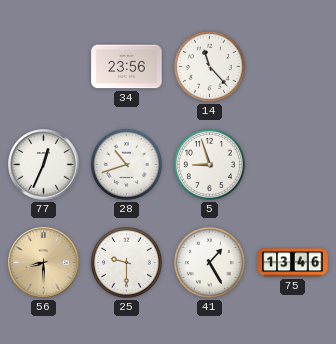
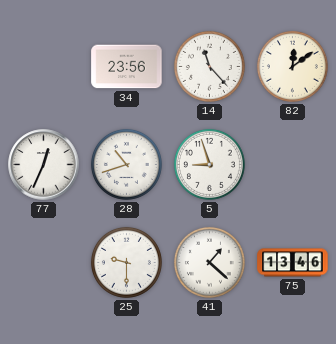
82: none -> 12:09
56: 8:30 -> none
41: 1:25 -> 1:22
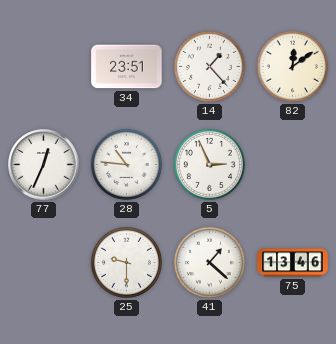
34: 23:56 -> 23:51
14: 11:23 -> 1:23
28: 10:42 -> 10:46
5: 8:57 -> 2:56
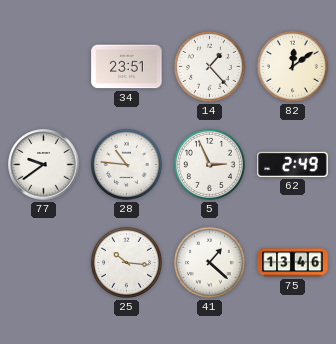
77: 12:34 -> 9:39
62: none -> 2:49
25: 9:30 -> 10:16
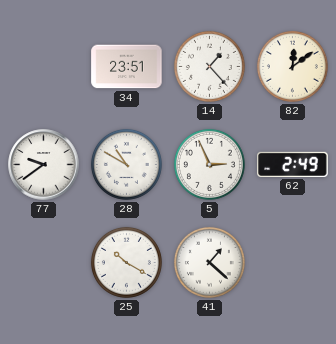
28: 10:46 -> 10:50
25: 10:16 -> 10:20
75: 13:46 -> none
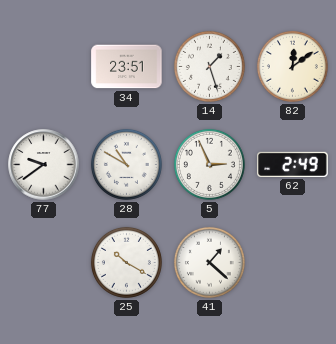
14: 1:23 -> 1:27
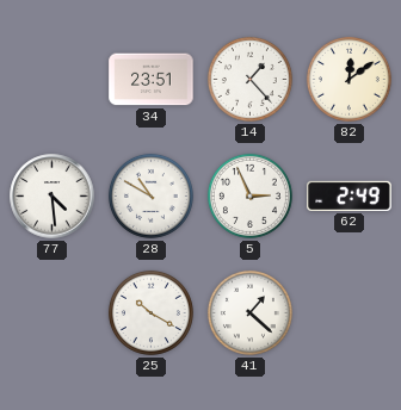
14: 1:27 -> 1:23
77: 9:39 -> 4:29
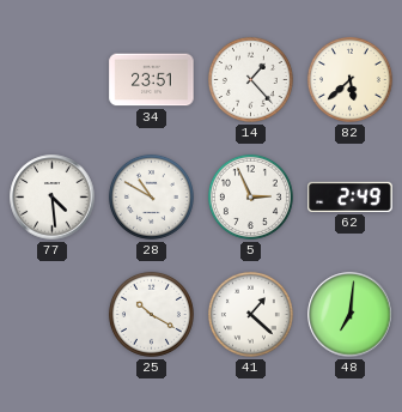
82: 12:09 -> 5:38
48: none -> 7:01
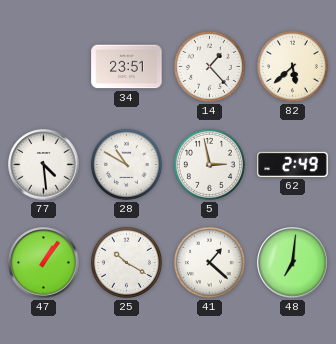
5: 2:56 -> 2:58
47: none -> 1:06
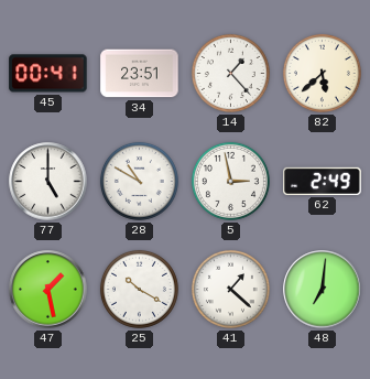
45: none -> 00:41
77: 4:29 -> 5:00
47: 1:06 -> 1:28
